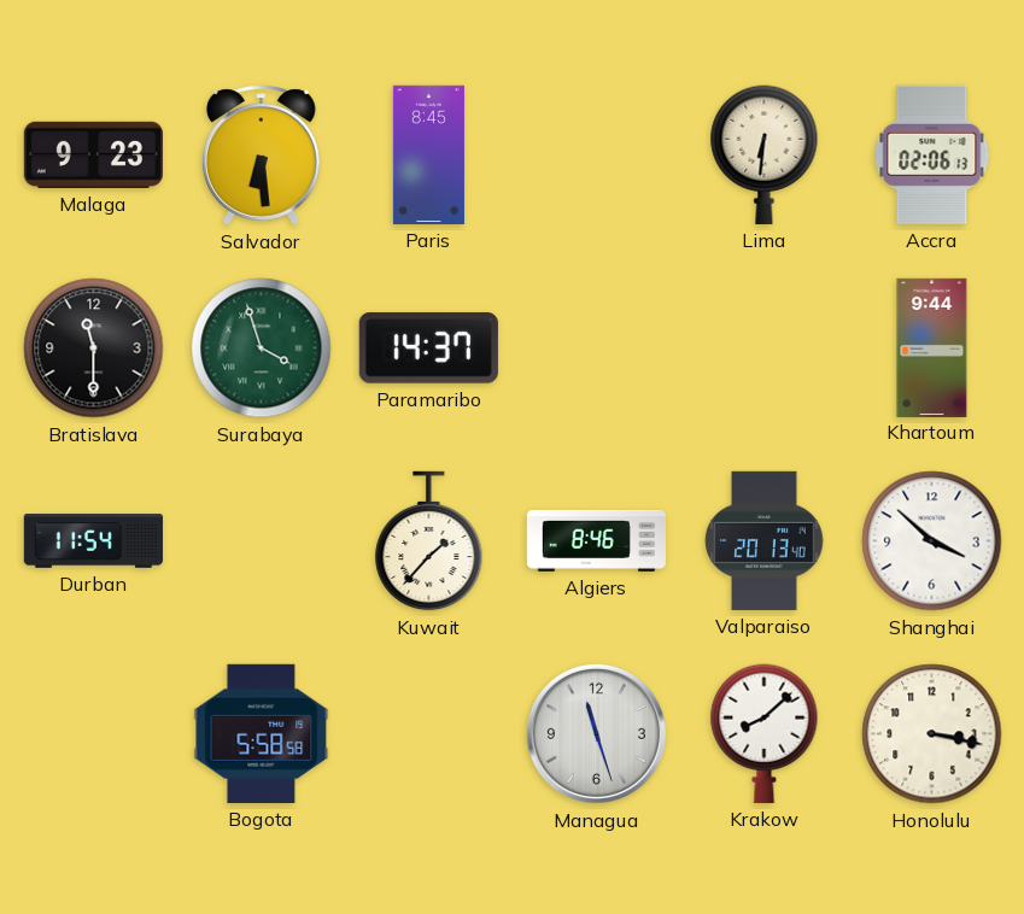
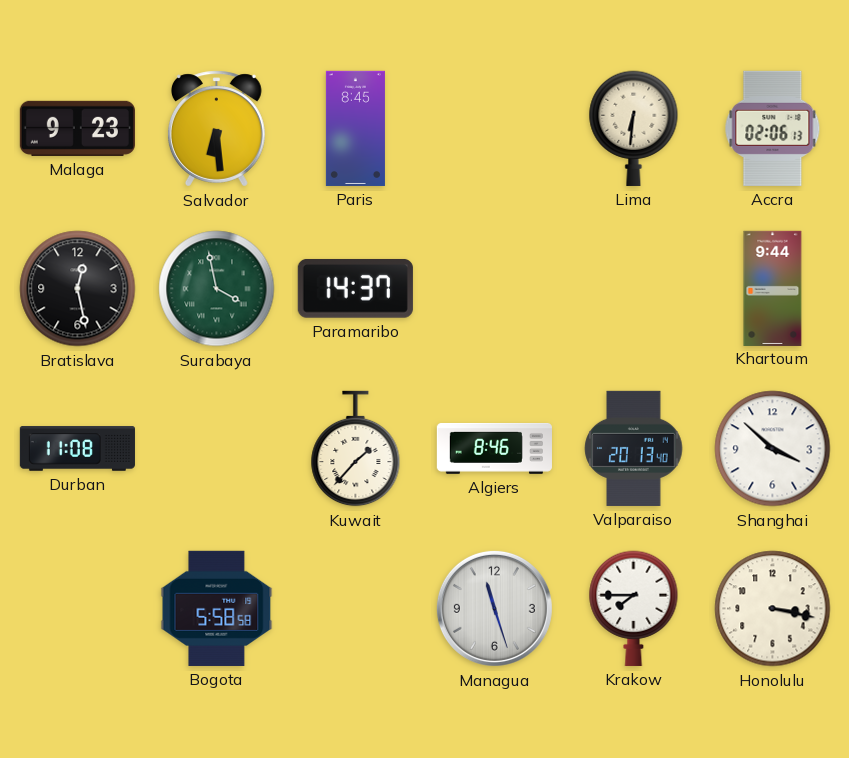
Bratislava: 11:30 -> 12:28
Surabaya: 3:57 -> 3:58
Durban: 11:54 -> 11:08
Krakow: 8:08 -> 7:45
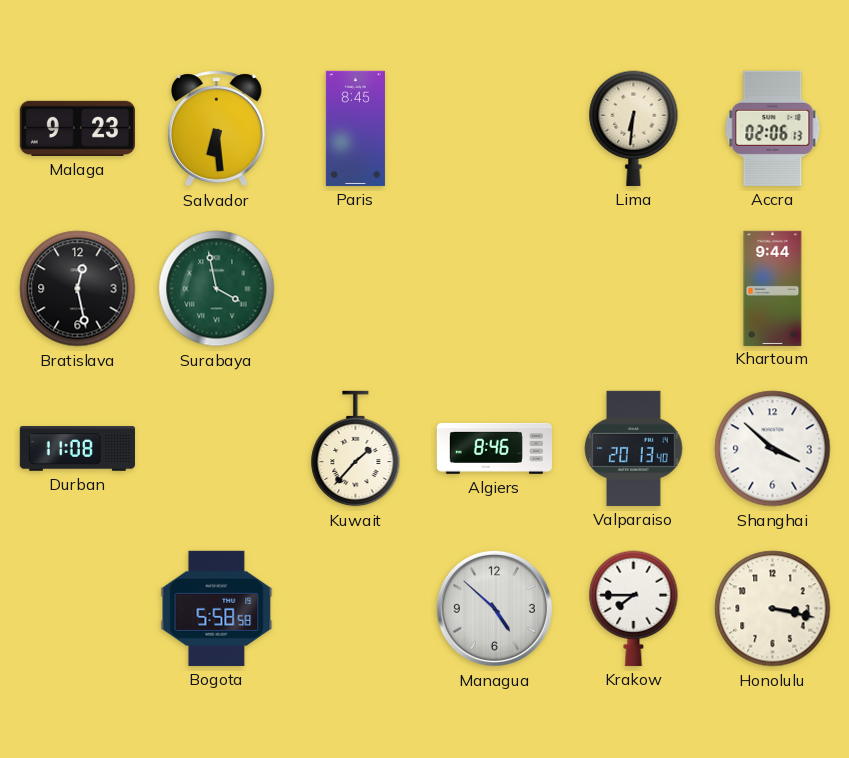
Paramaribo: 14:37 -> none
Managua: 11:27 -> 4:52
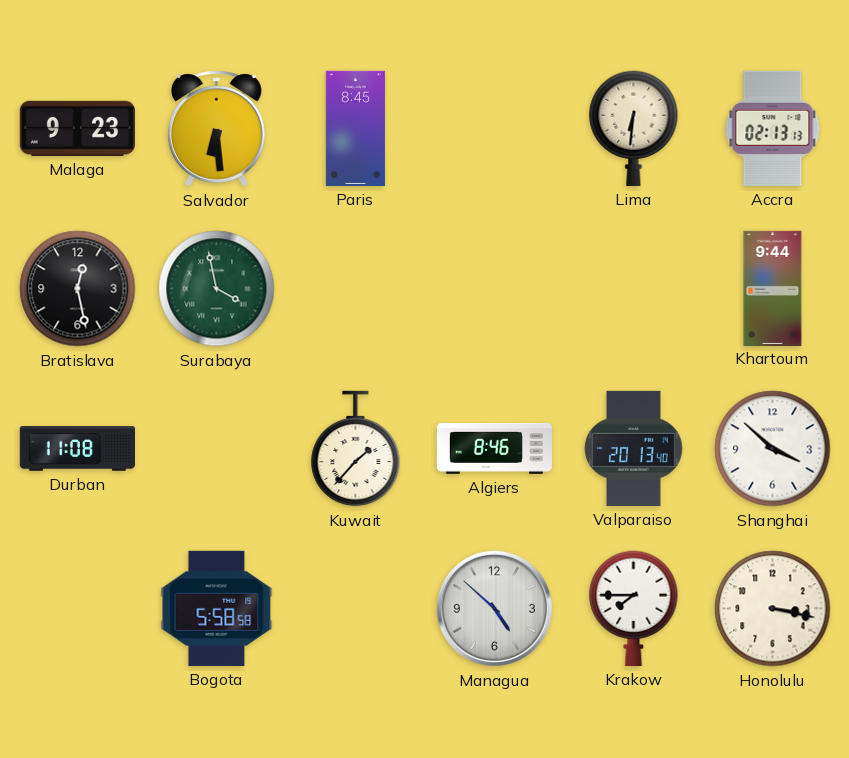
Accra: 02:06 -> 02:13
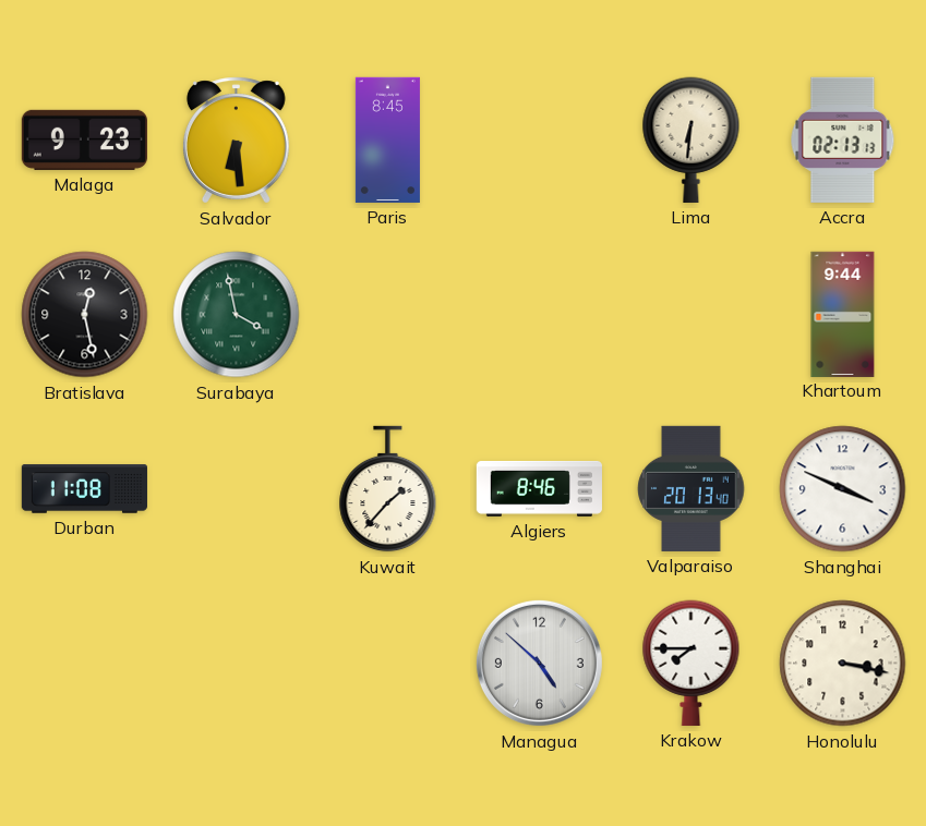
Shanghai: 3:52 -> 3:49
Bogota: 5:58 -> none
